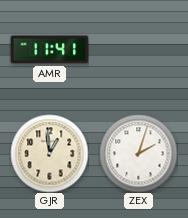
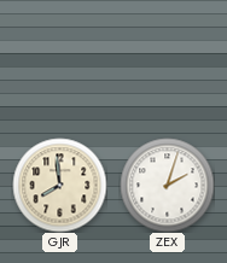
AMR: 11:41 -> none
GJR: 12:59 -> 7:59
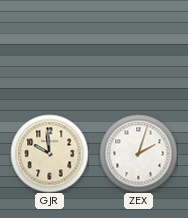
GJR: 7:59 -> 9:59
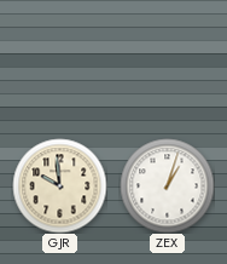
ZEX: 2:03 -> 1:03
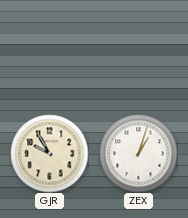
GJR: 9:59 -> 9:55
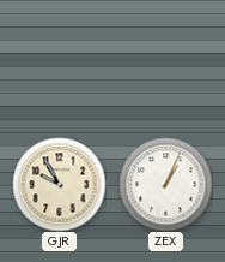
ZEX: 1:03 -> 1:04
